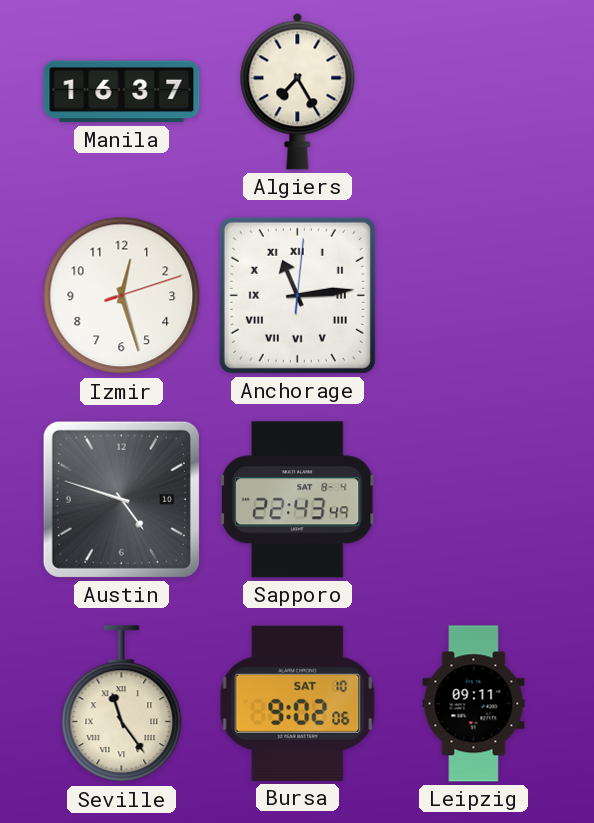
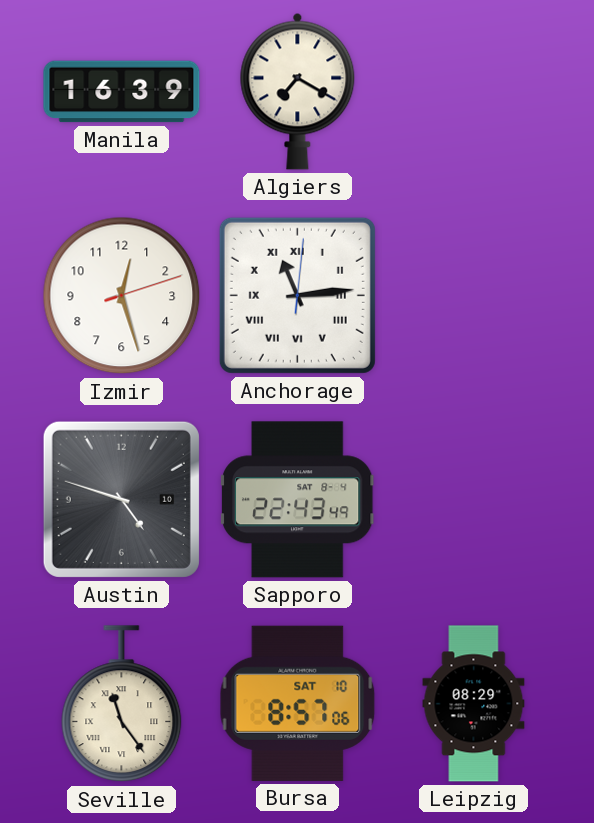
Manila: 16:37 -> 16:39
Algiers: 7:25 -> 7:20
Bursa: 9:02 -> 8:57
Leipzig: 09:11 -> 08:29
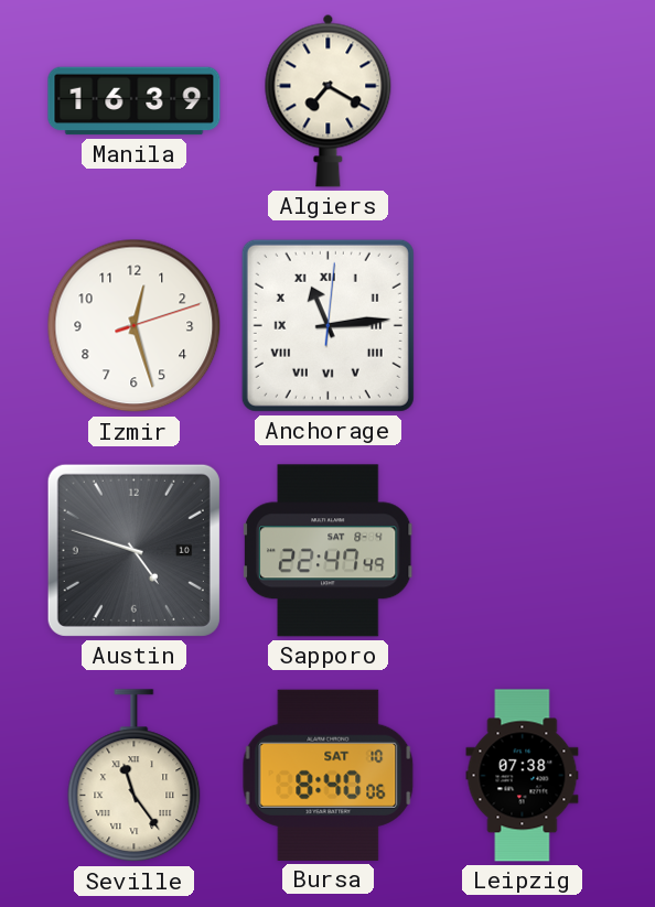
Sapporo: 22:43 -> 22:47
Bursa: 8:57 -> 8:40
Leipzig: 08:29 -> 07:38
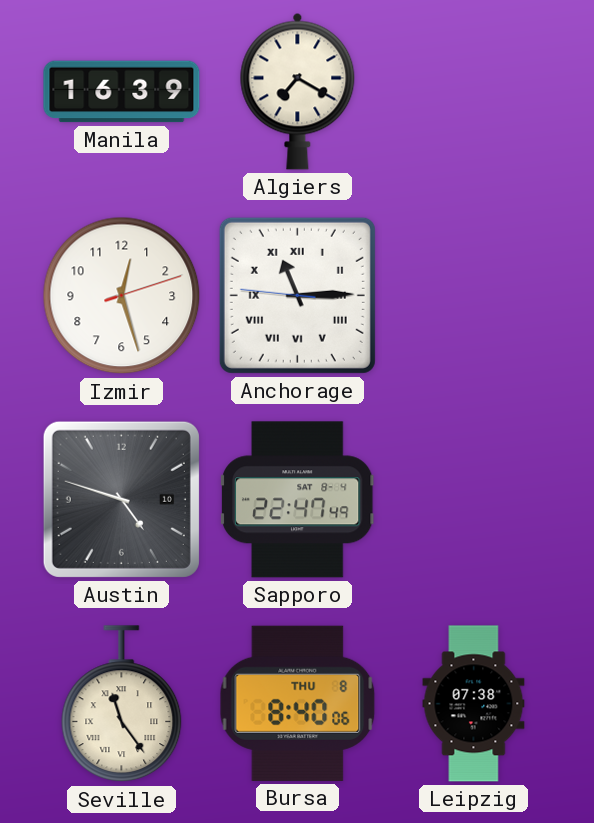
Anchorage: 11:14:01 -> 11:14:46
Bursa date: SAT 10 -> THU 8
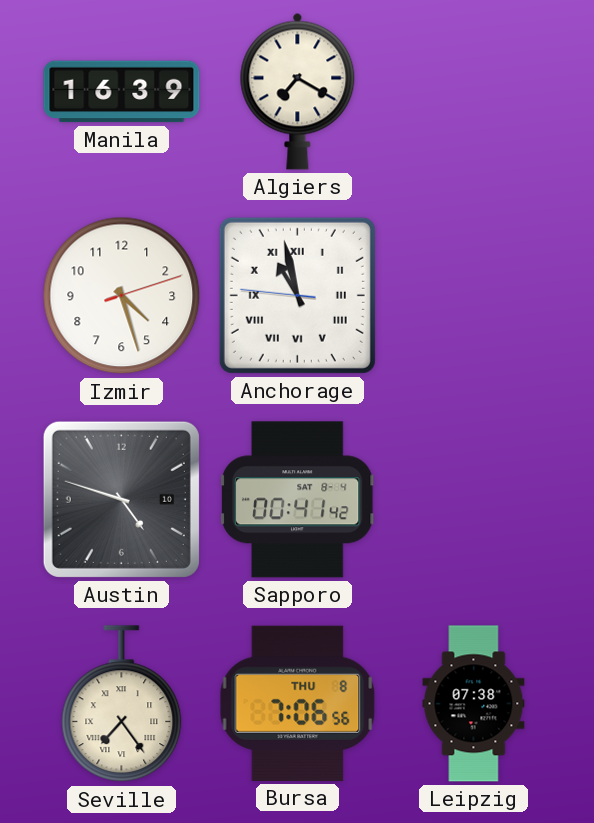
Izmir: 12:27 -> 4:27
Anchorage: 11:14 -> 10:57
Sapporo: 22:47 -> 00:41
Seville: 11:24 -> 7:24
Bursa: 8:40 -> 7:06
